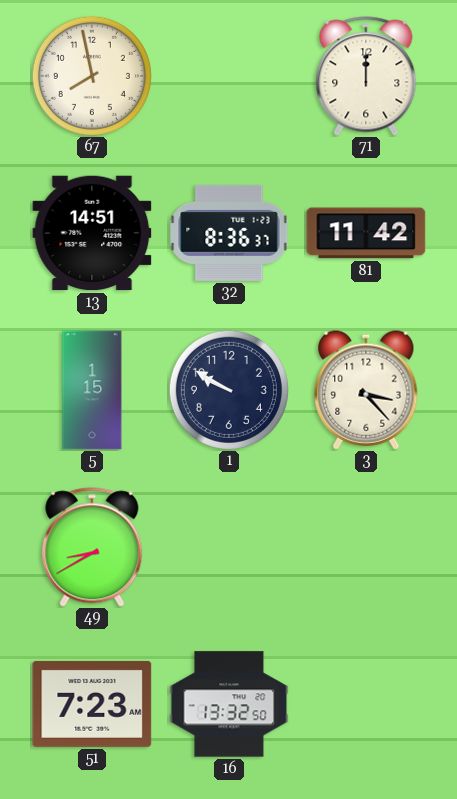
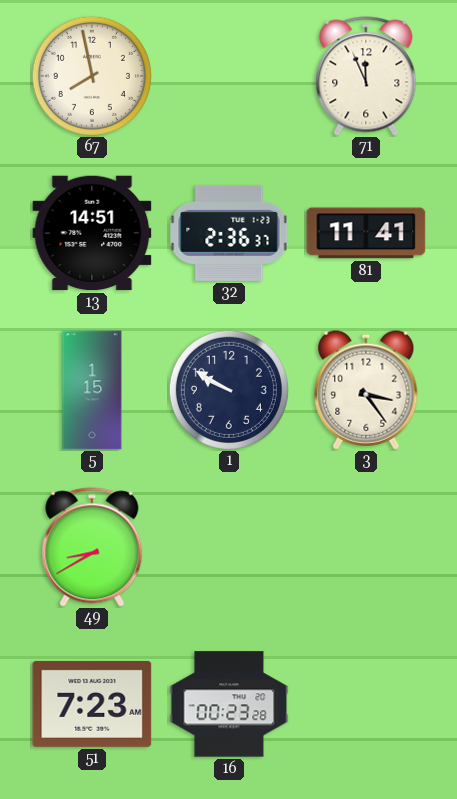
71: 12:00 -> 11:56
32: 8:36 -> 2:36
81: 11:42 -> 11:41
3: 3:23 -> 3:24
16: 13:32 -> 00:23
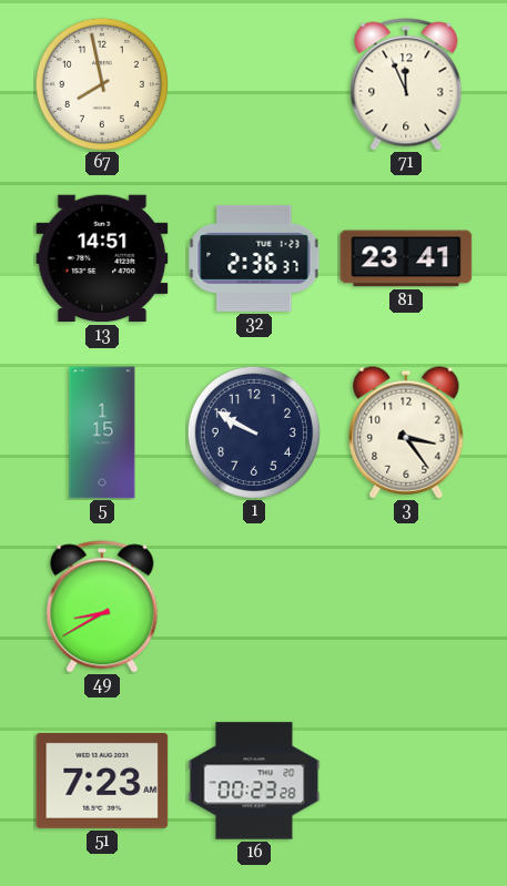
81: 11:41 -> 23:41
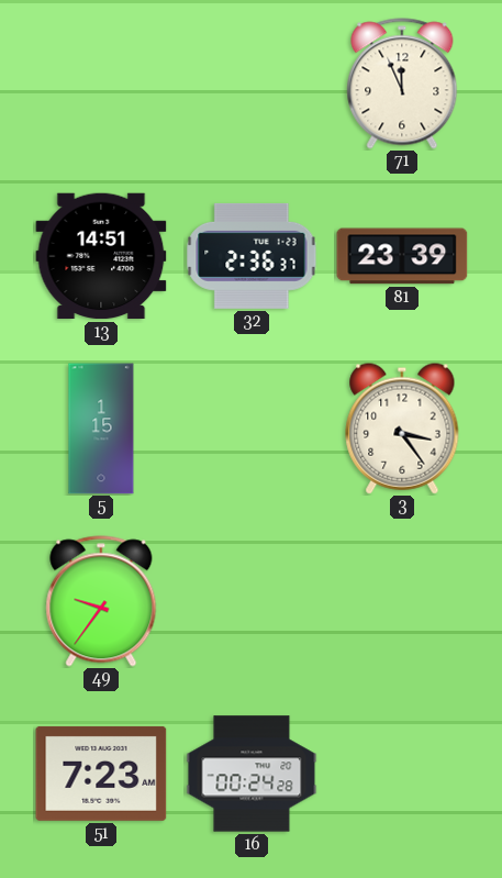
67: 7:58 -> none
81: 23:41 -> 23:39
1: 9:50 -> none
49: 8:40 -> 9:36
16: 00:23 -> 00:24
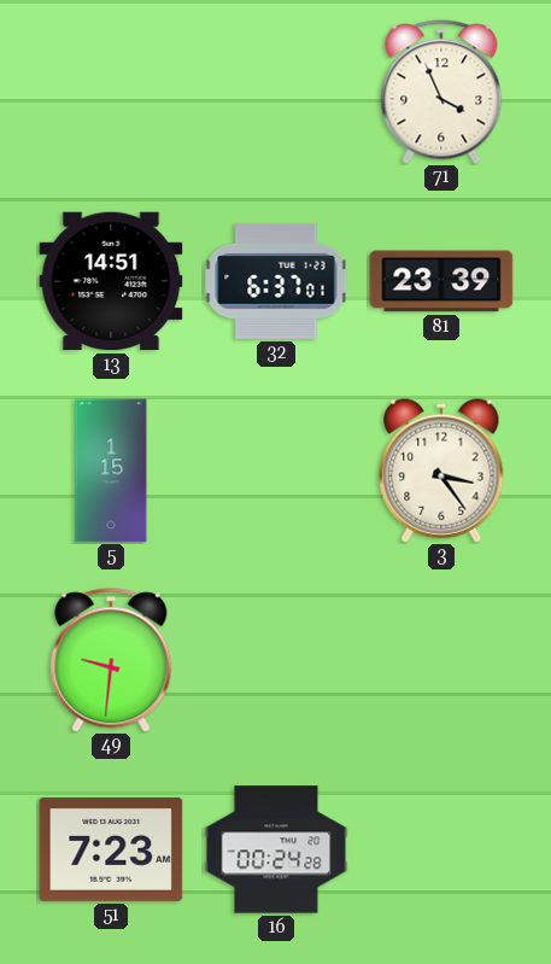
71: 11:56 -> 3:56
32: 2:36 -> 6:37
49: 9:36 -> 9:31
